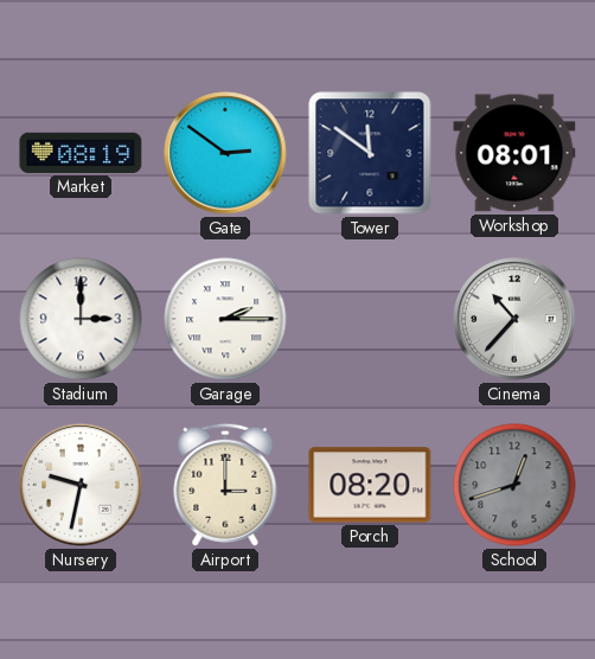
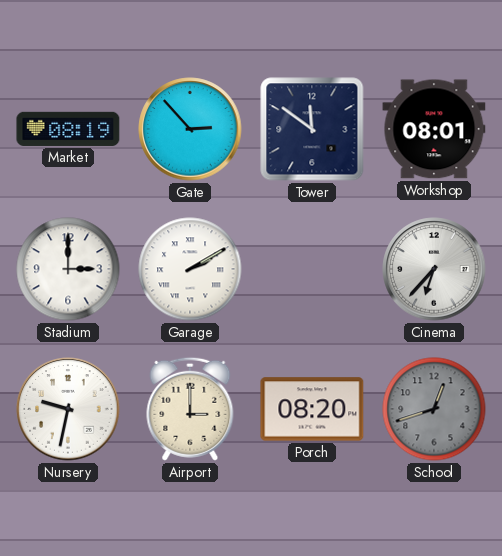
Gate: 2:51 -> 2:53
Garage: 2:15 -> 2:10
Cinema: 10:37 -> 6:37
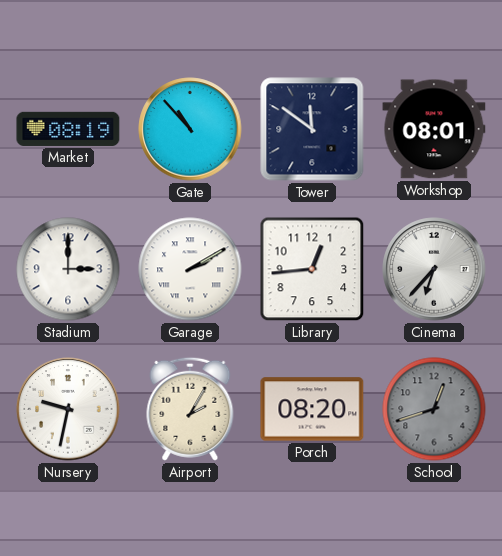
Gate: 2:53 -> 10:53
Library: none -> 12:44
Airport: 3:00 -> 2:05
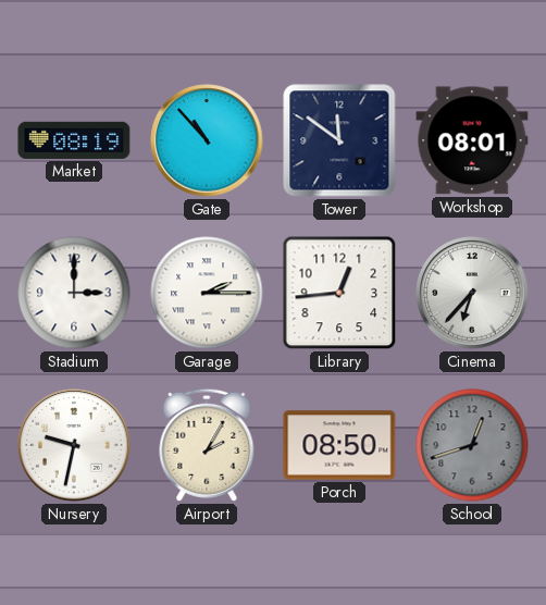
Garage: 2:10 -> 2:15
Porch: 08:20 -> 08:50
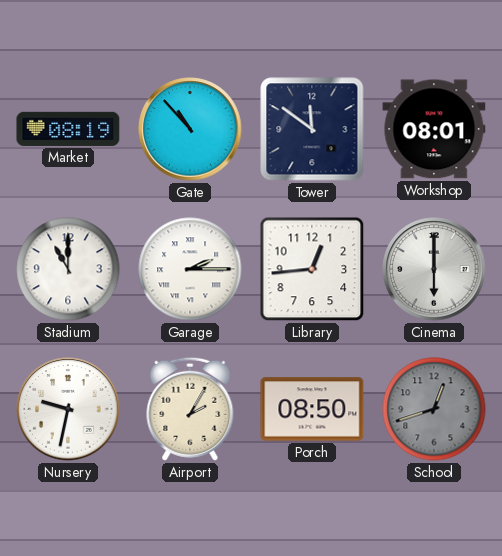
Stadium: 3:00 -> 11:00
Cinema: 6:37 -> 6:00
